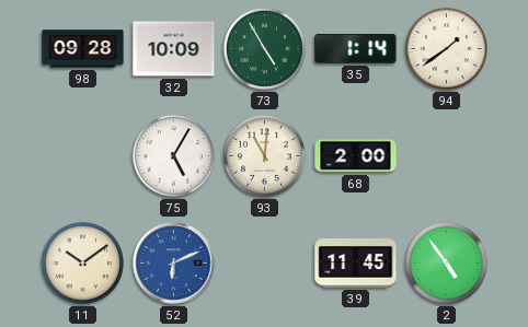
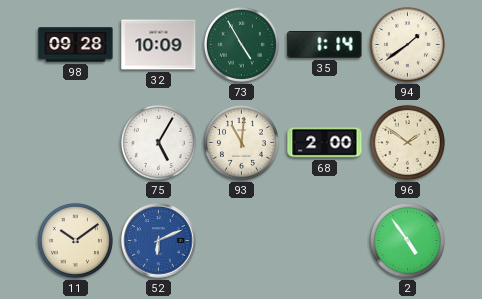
96: none -> 1:51
39: 11:45 -> none
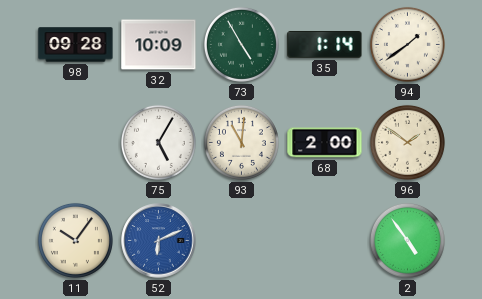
11: 10:09 -> 10:06
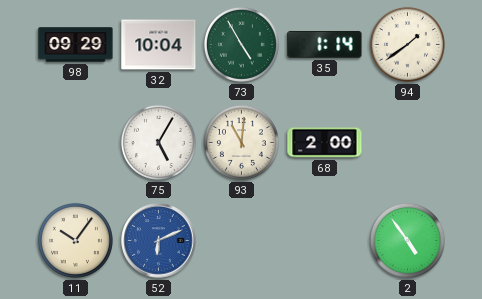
98: 09:28 -> 09:29
32: 10:09 -> 10:04
96: 1:51 -> none
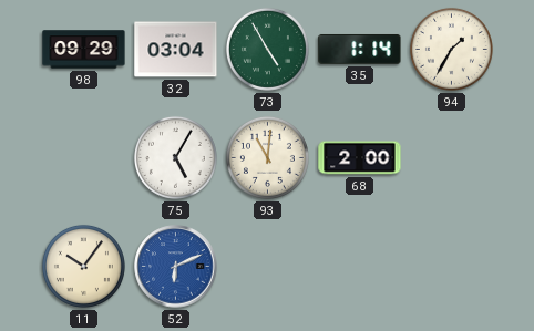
32: 10:04 -> 03:04
94: 1:39 -> 1:35
2: 4:54 -> none
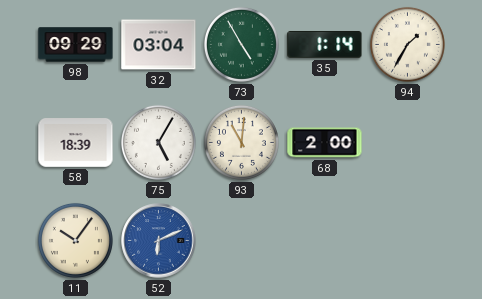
58: none -> 18:39
